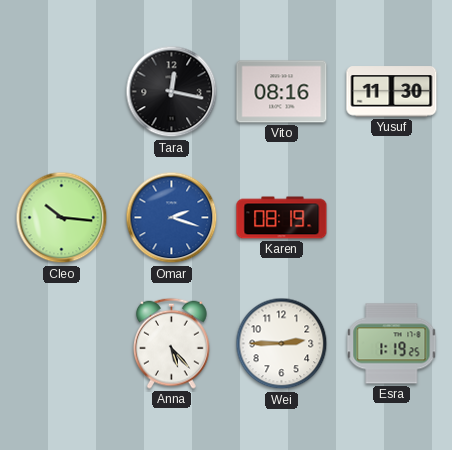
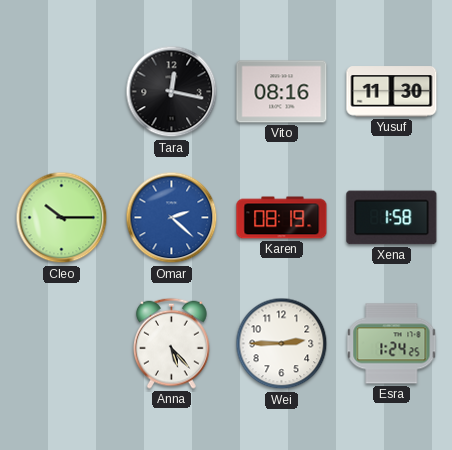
Cleo: 10:16 -> 10:15
Omar: 2:18 -> 2:22
Xena: none -> 1:58
Esra: 1:19 -> 1:24
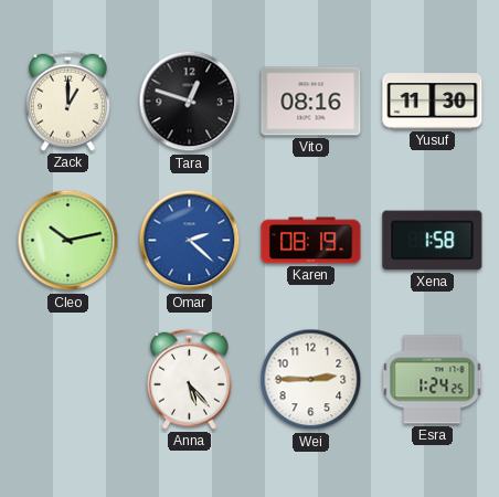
Zack: none -> 1:00
Tara: 12:17 -> 12:48
Cleo: 10:15 -> 10:13
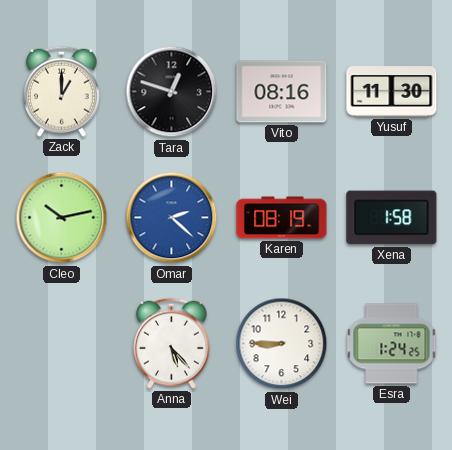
Wei: 2:45 -> 8:45
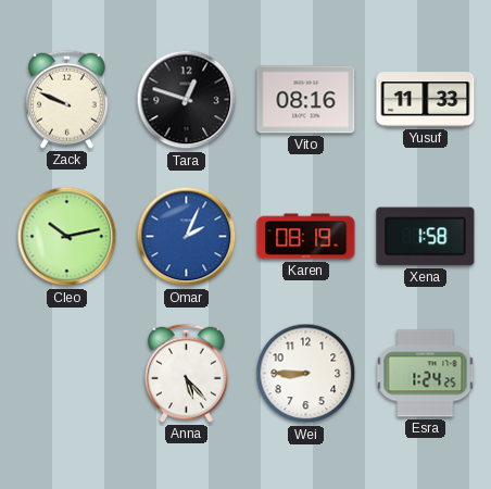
Zack: 1:00 -> 9:49
Yusuf: 11:30 -> 11:33
Omar: 2:22 -> 2:04
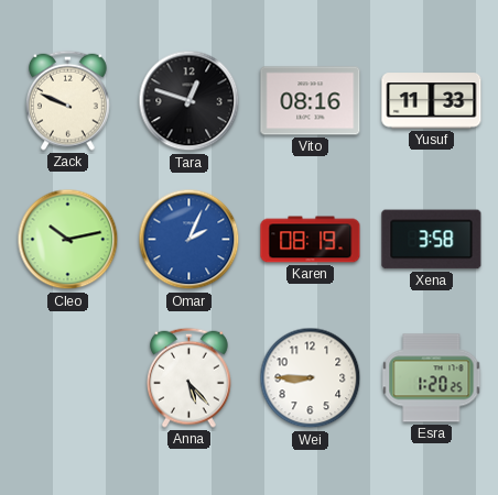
Xena: 1:58 -> 3:58
Esra: 1:24 -> 1:20
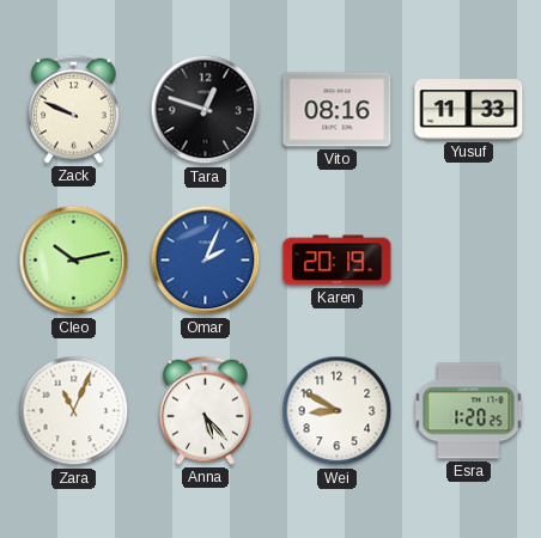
Karen: 08:19 -> 20:19
Xena: 3:58 -> none
Zara: none -> 11:04
Wei: 8:45 -> 8:50
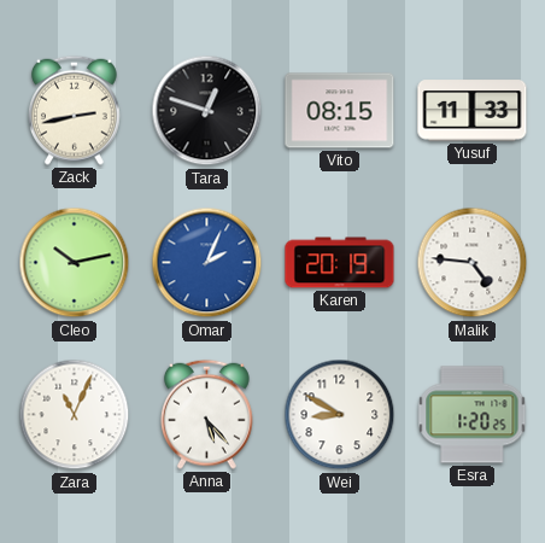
Zack: 9:49 -> 2:43
Vito: 08:16 -> 08:15
Malik: none -> 4:46
